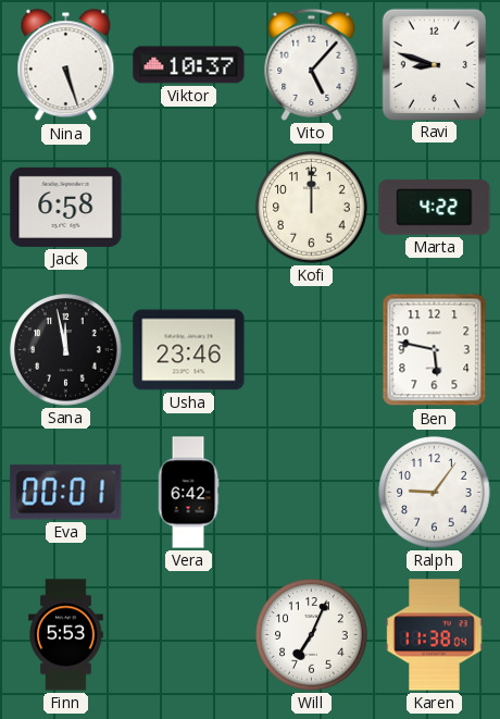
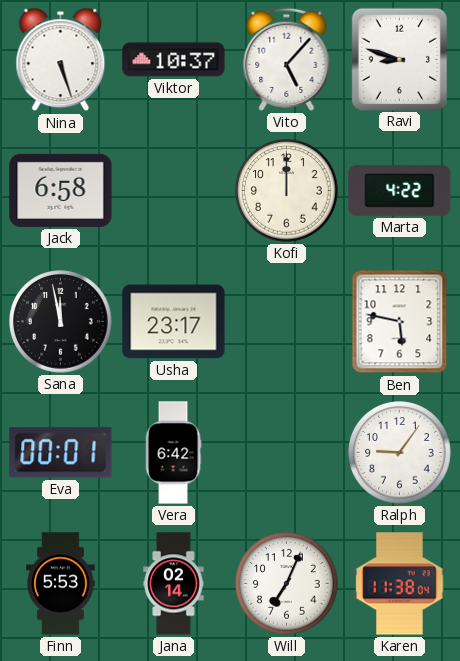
Usha: 23:46 -> 23:17
Jana: none -> 02:14
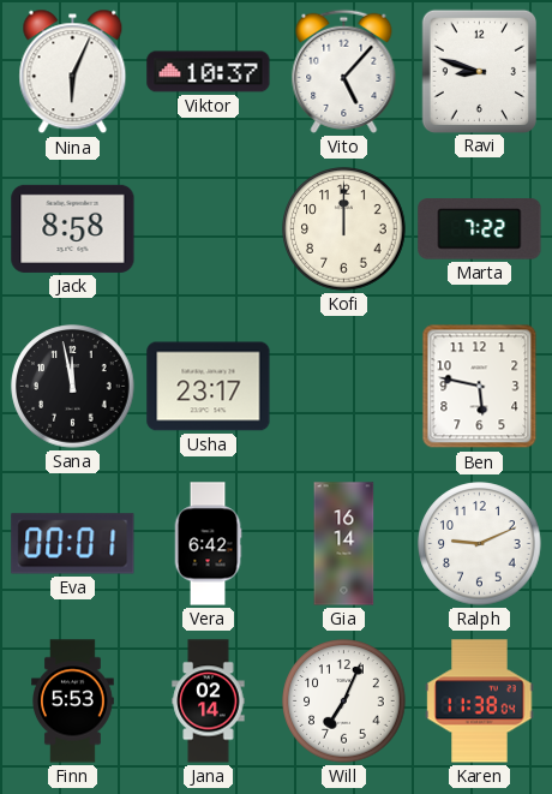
Nina: 5:27 -> 6:04
Jack: 6:58 -> 8:58
Marta: 4:22 -> 7:22
Gia: none -> 16:14
Ralph: 9:06 -> 9:11
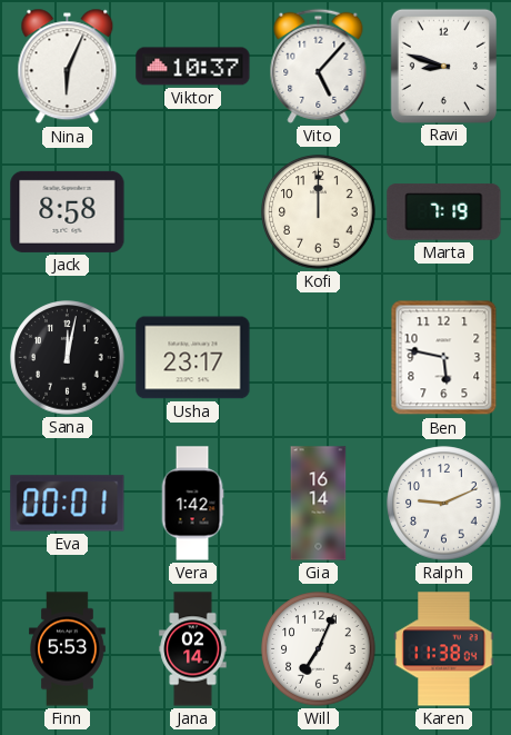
Marta: 7:22 -> 7:19
Sana: 11:58 -> 12:02
Vera: 6:42 -> 1:42
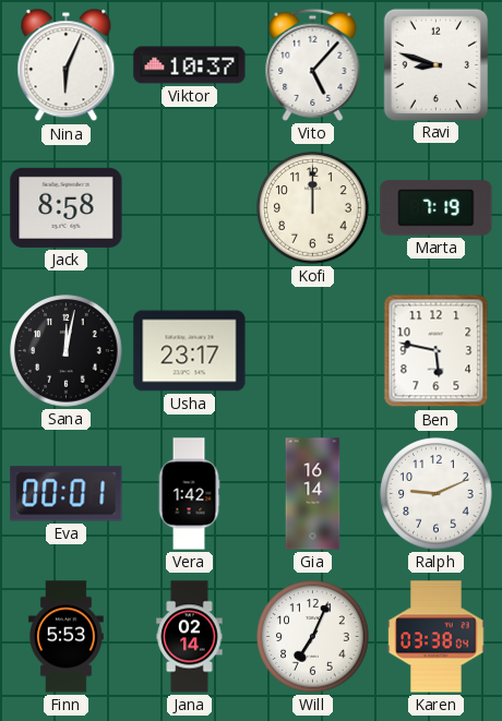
Karen: 11:38 -> 03:38
